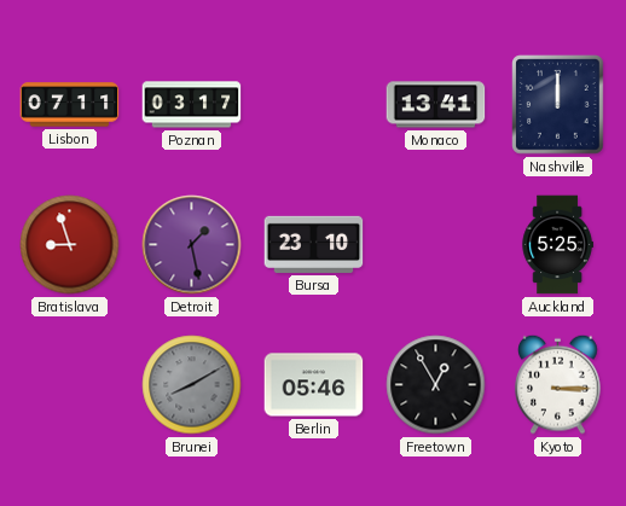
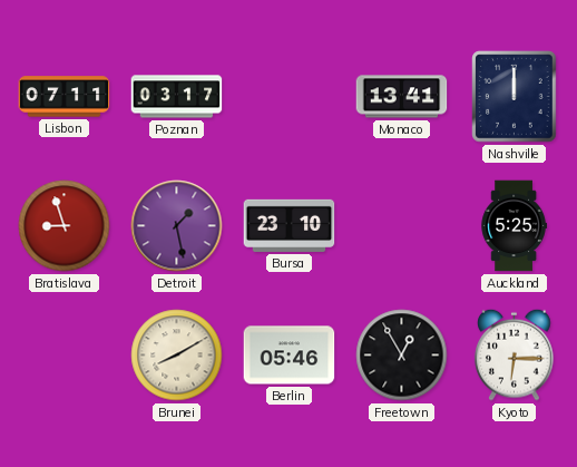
Brunei dial: grey -> cream
Kyoto: 3:15 -> 6:15
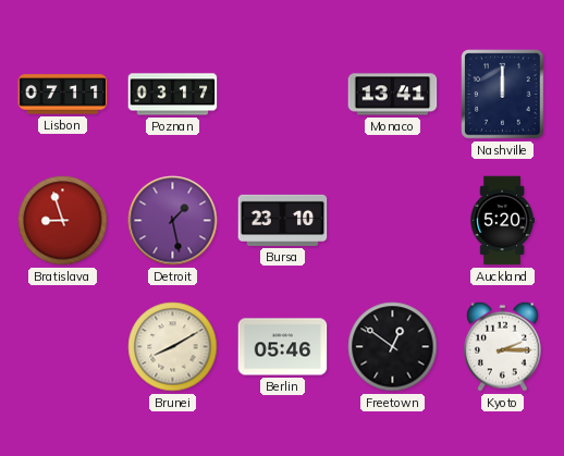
Auckland: 5:25 -> 5:20
Freetown: 12:55 -> 12:51
Kyoto: 6:15 -> 2:15
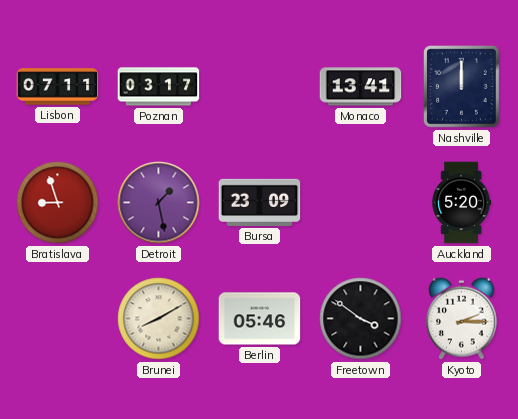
Bursa: 23:10 -> 23:09
Freetown: 12:51 -> 3:51
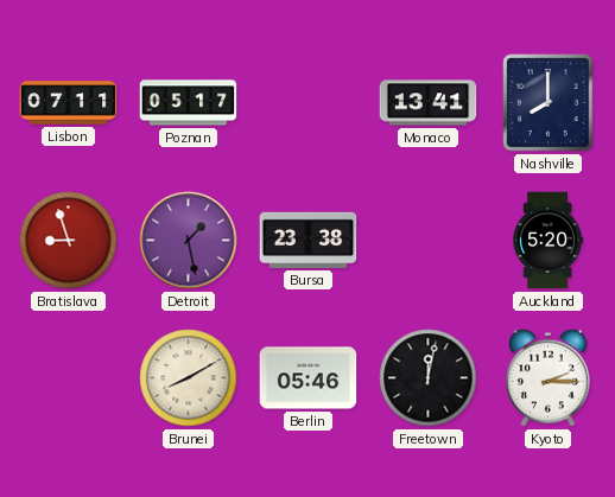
Poznan: 03:17 -> 05:17
Nashville: 12:00 -> 8:00
Bursa: 23:09 -> 23:38
Freetown: 3:51 -> 12:02
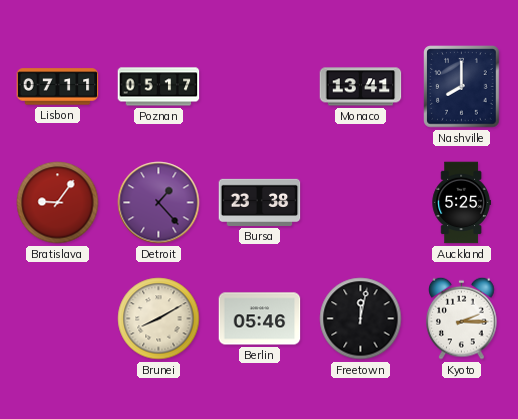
Bratislava: 8:57 -> 9:06
Detroit: 1:28 -> 1:23
Auckland: 5:20 -> 5:25
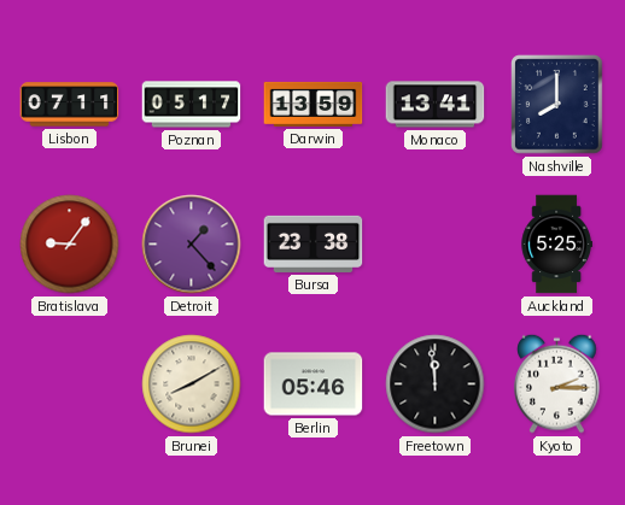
Darwin: none -> 13:59
Freetown: 12:02 -> 11:59
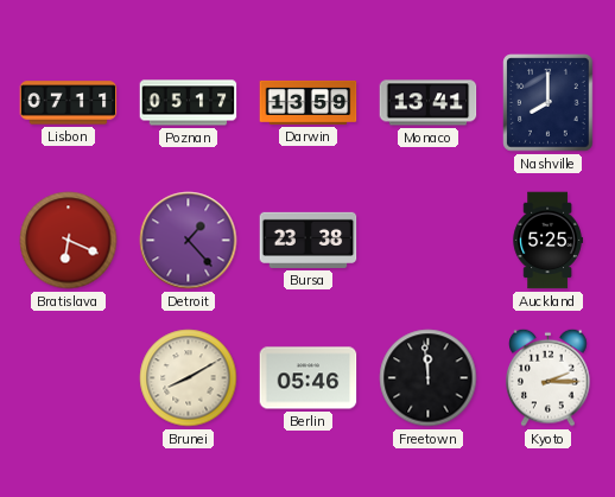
Bratislava: 9:06 -> 6:19
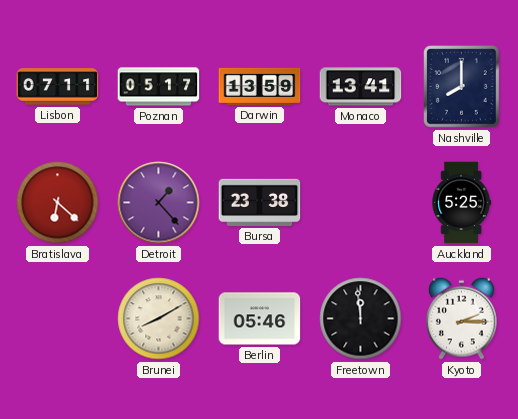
Bratislava: 6:19 -> 6:22
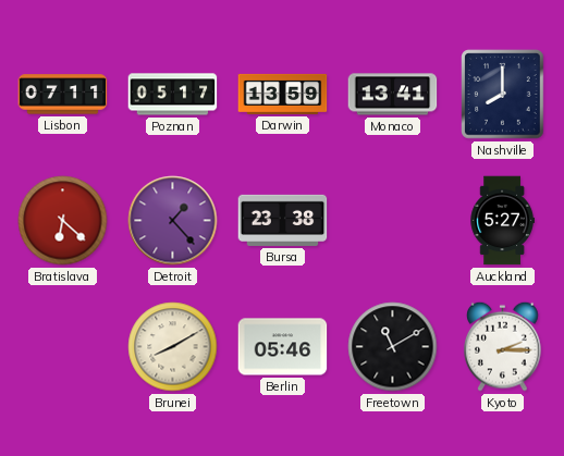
Auckland: 5:25 -> 5:27
Freetown: 11:59 -> 11:10
